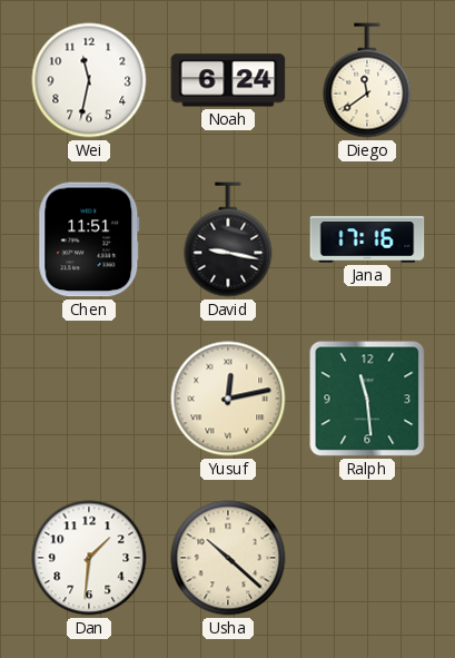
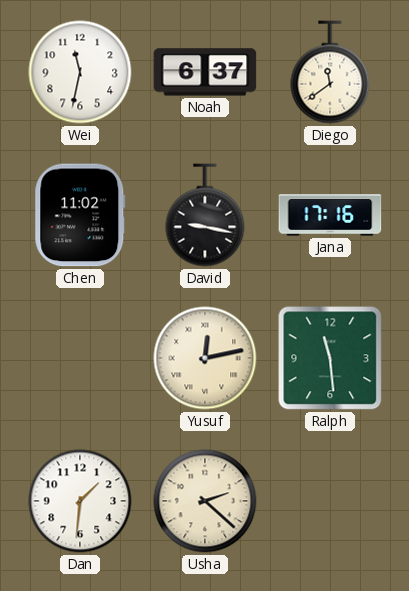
Noah: 6:24 -> 6:37
Chen: 11:51 -> 11:02
Usha: 10:22 -> 2:22
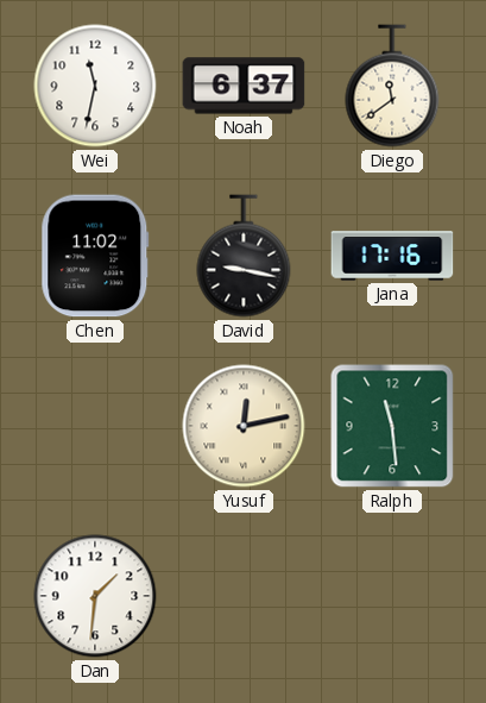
Usha: 2:22 -> none
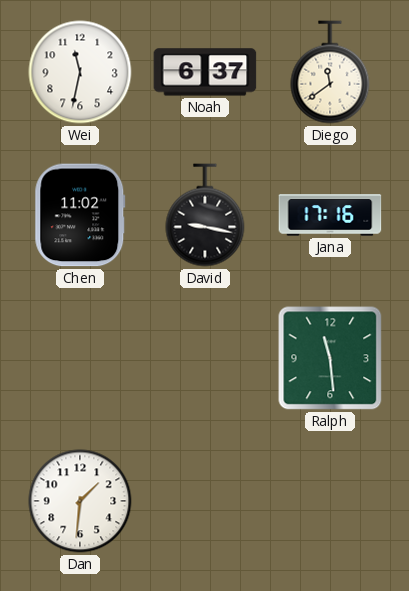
Yusuf: 12:13 -> none
